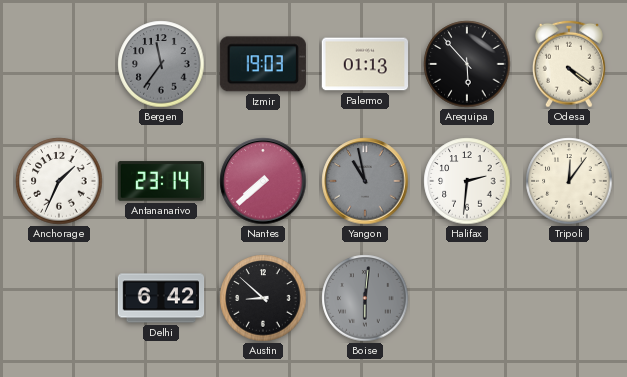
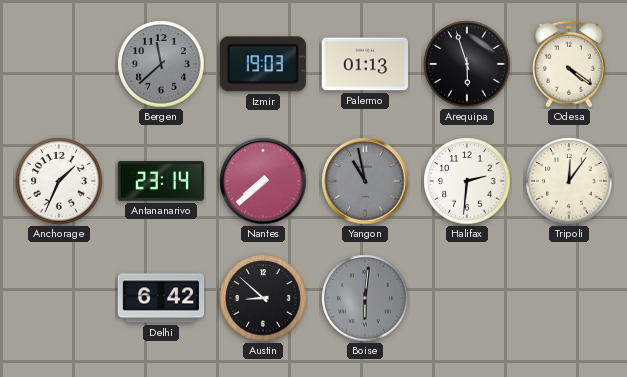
Bergen: 11:36 -> 11:38
Arequipa: 5:53 -> 5:57
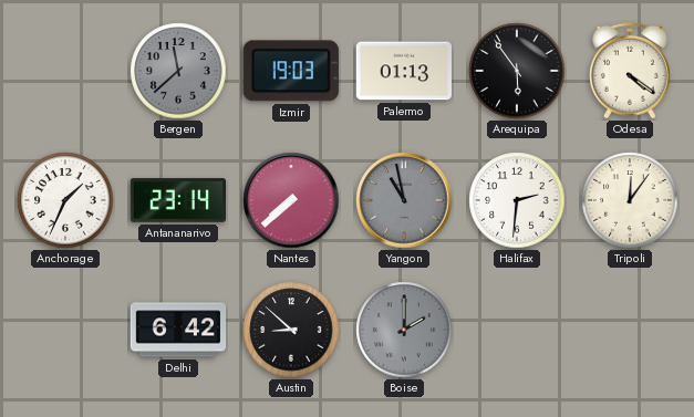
Arequipa: 5:57 -> 5:54
Boise: 6:01 -> 2:00
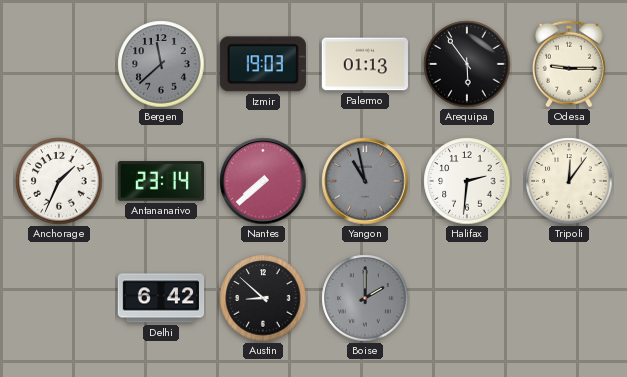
Odesa: 4:21 -> 9:15
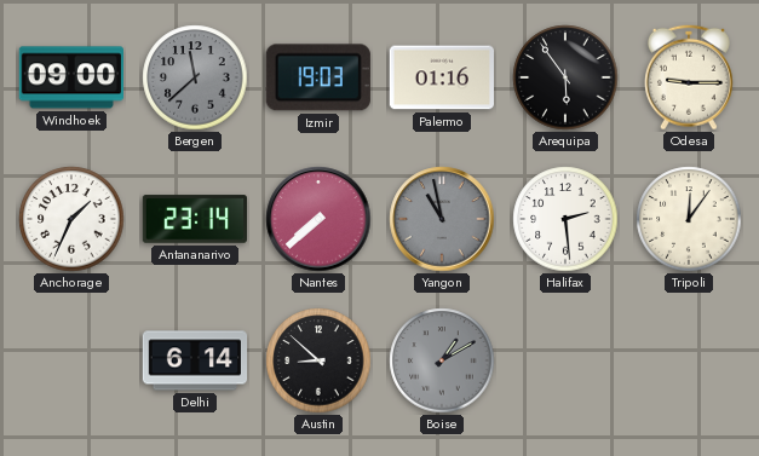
Windhoek: none -> 09:00
Palermo: 01:13 -> 01:16
Halifax: 2:31 -> 2:29
Delhi: 6:42 -> 6:14
Boise: 2:00 -> 1:10
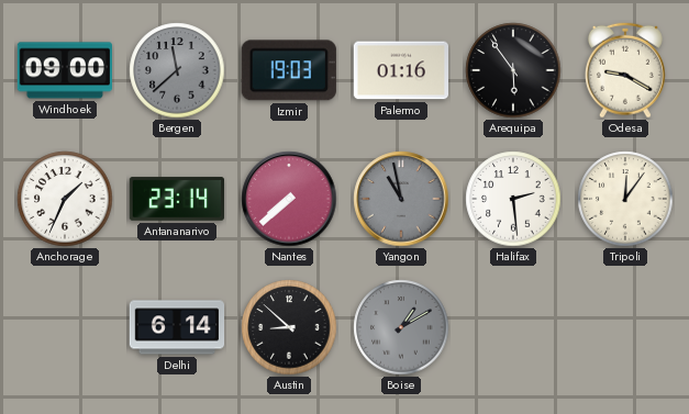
Odesa: 9:15 -> 9:20
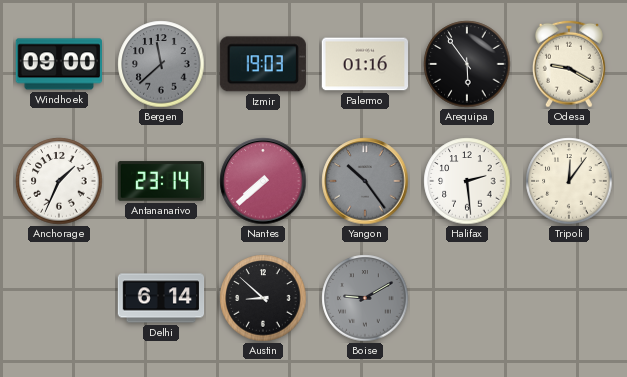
Yangon: 10:58 -> 10:24
Boise: 1:10 -> 9:10
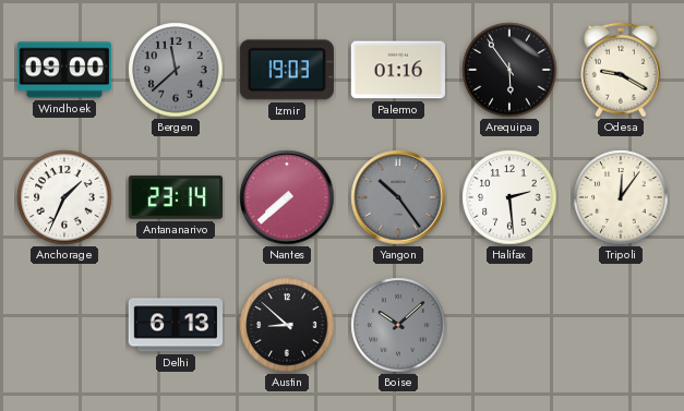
Delhi: 6:14 -> 6:13
Boise: 9:10 -> 10:08
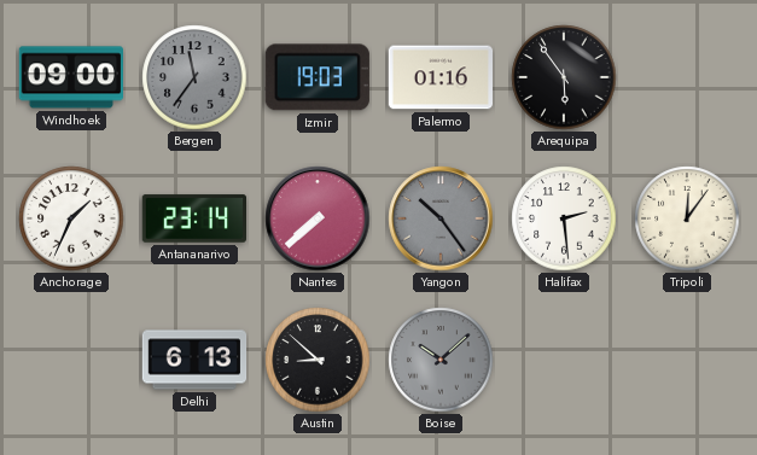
Bergen: 11:38 -> 11:36
Odesa: 9:20 -> none
